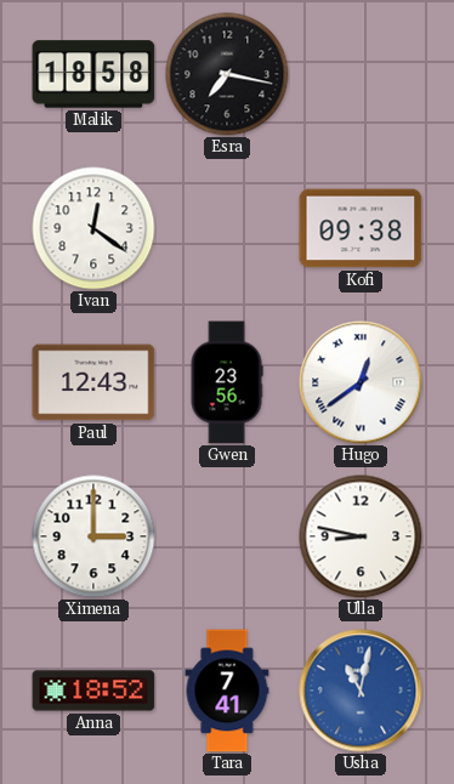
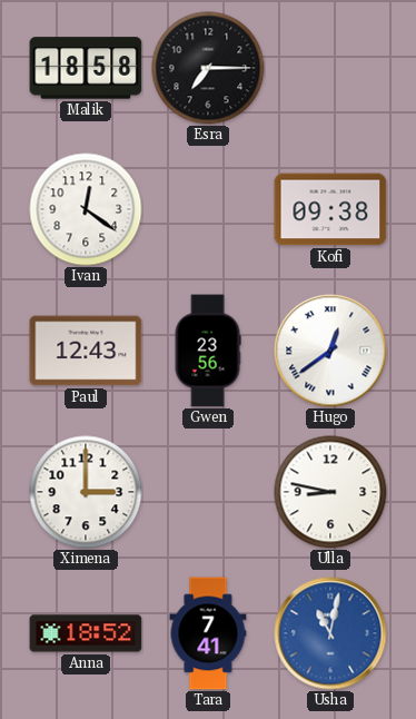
Esra: 7:17 -> 7:15
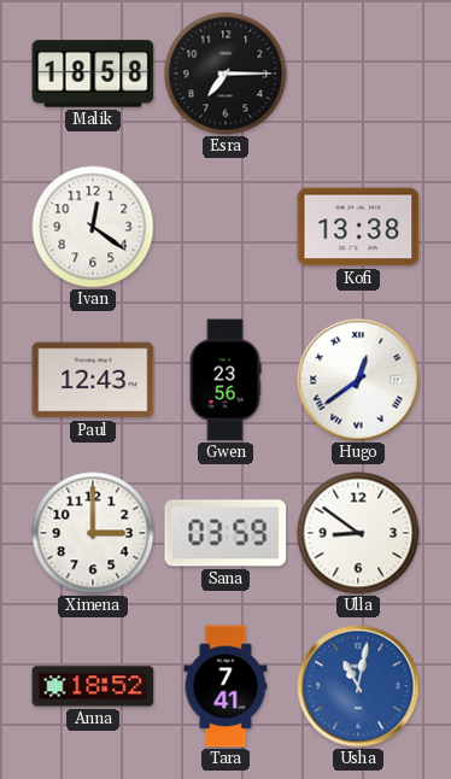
Kofi: 09:38 -> 13:38
Sana: none -> 03:59
Ulla: 8:47 -> 8:51
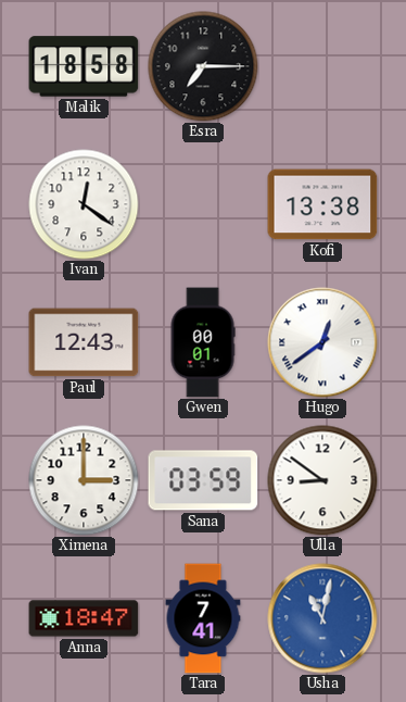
Gwen: 23:56 -> 00:01
Anna: 18:52 -> 18:47
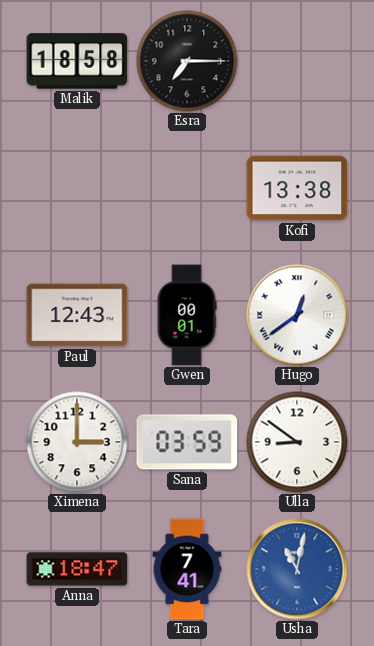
Ivan: 12:21 -> none
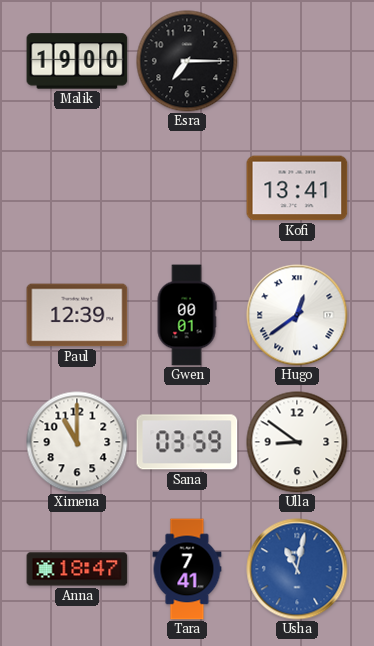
Malik: 18:58 -> 19:00
Kofi: 13:38 -> 13:41
Paul: 12:43 -> 12:39
Ximena: 3:00 -> 11:00
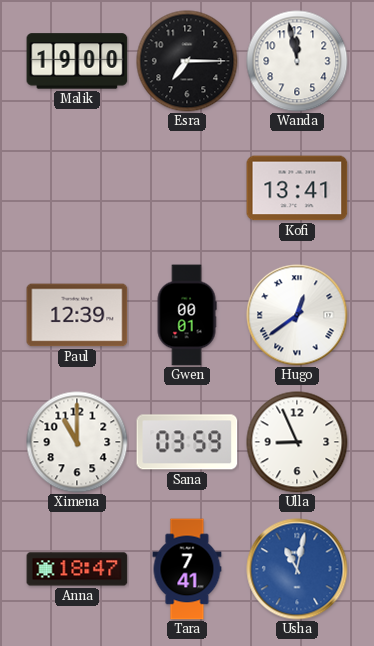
Wanda: none -> 11:58
Ulla: 8:51 -> 8:56
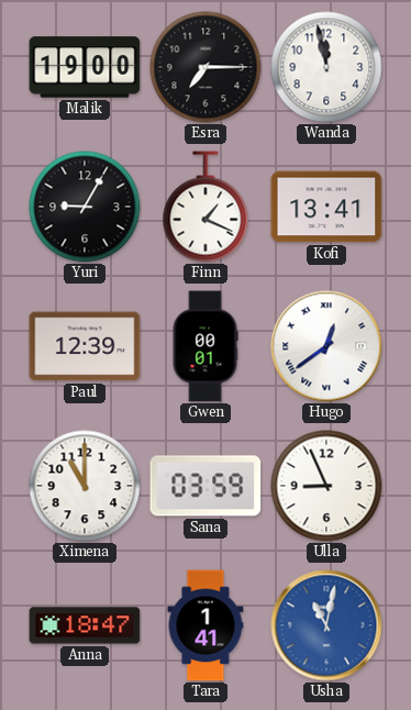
Yuri: none -> 9:05
Finn: none -> 1:19
Tara: 7:41 -> 1:41
